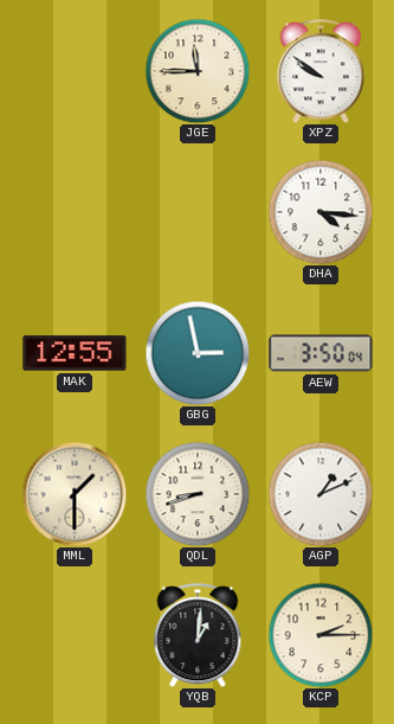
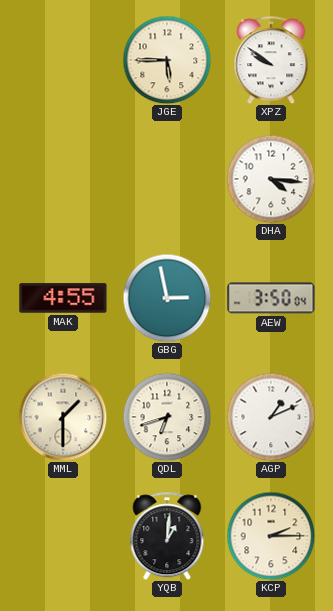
JGE: 11:45 -> 5:45
MAK: 12:55 -> 4:55
QDL: 8:42 -> 6:42
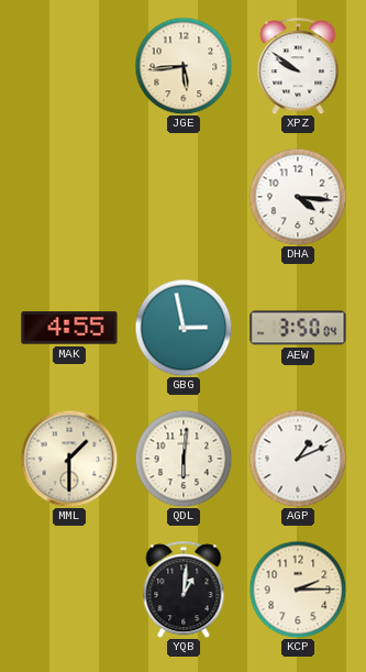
JGE: 5:45 -> 5:44
QDL: 6:42 -> 6:01
